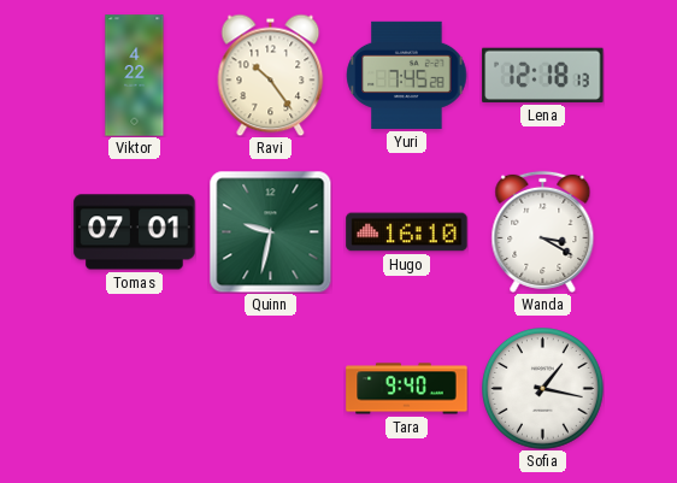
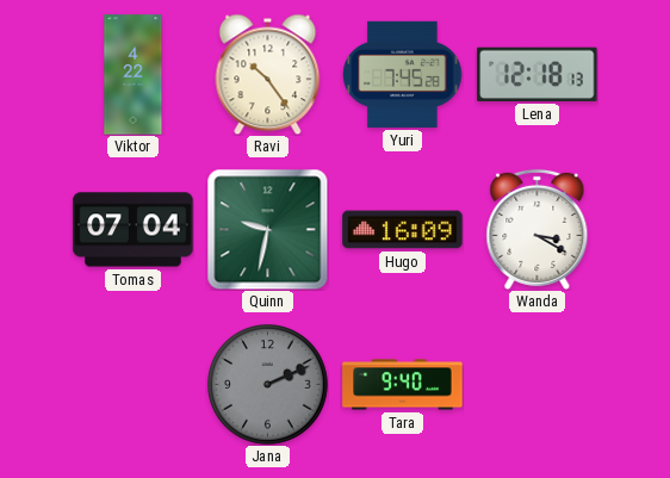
Tomas: 07:01 -> 07:04
Hugo: 16:10 -> 16:09
Jana: none -> 2:11
Sofia: 1:17 -> none
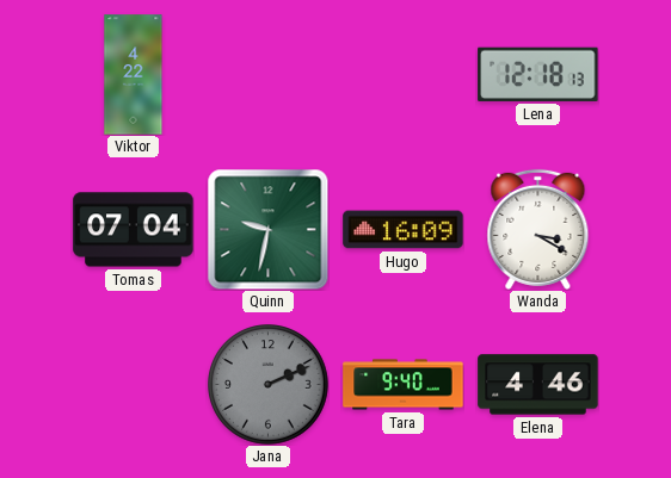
Ravi: 10:24 -> none
Yuri: 7:45 -> none
Elena: none -> 4:46
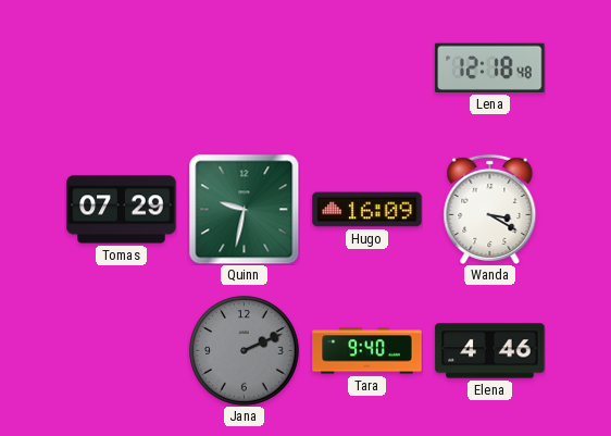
Viktor: 4:22 -> none
Lena: 12:18:13 -> 12:18:48
Tomas: 07:04 -> 07:29
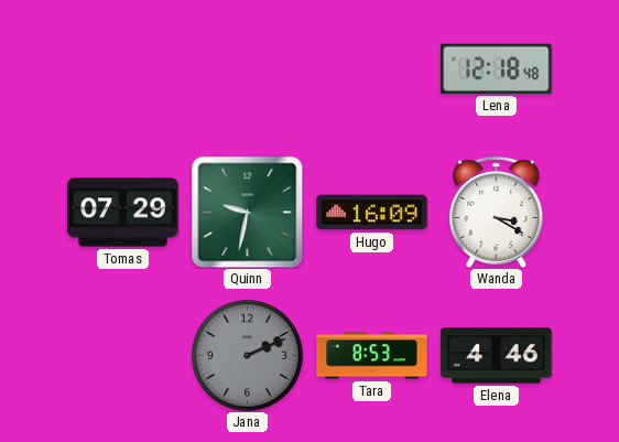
Tara: 9:40 -> 8:53
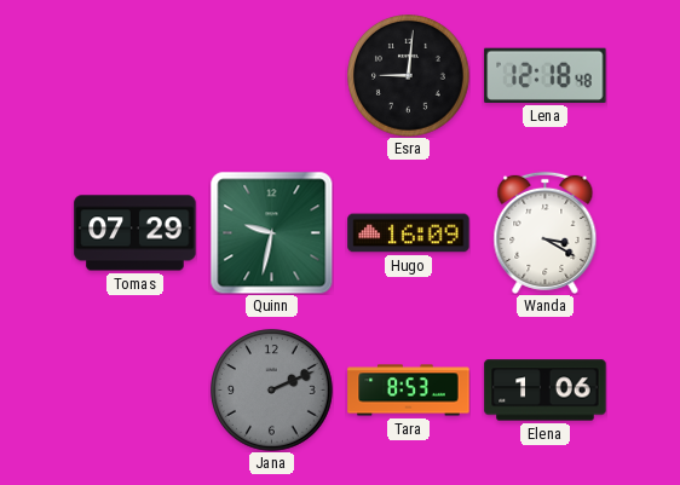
Esra: none -> 9:01
Elena: 4:46 -> 1:06
